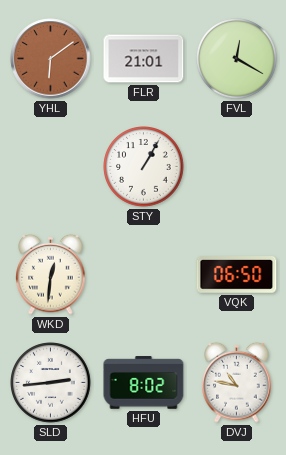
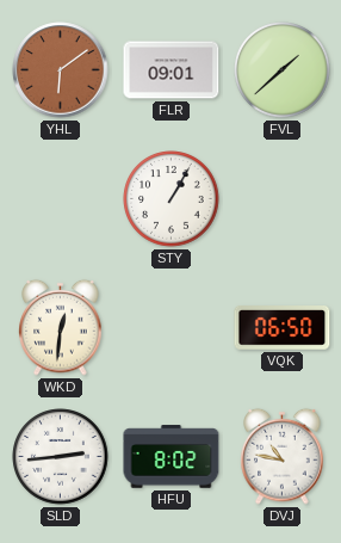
FLR: 21:01 -> 09:01
FVL: 12:20 -> 1:38
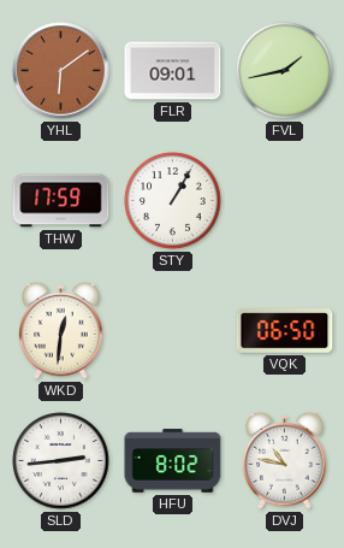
FVL: 1:38 -> 1:43
THW: none -> 17:59
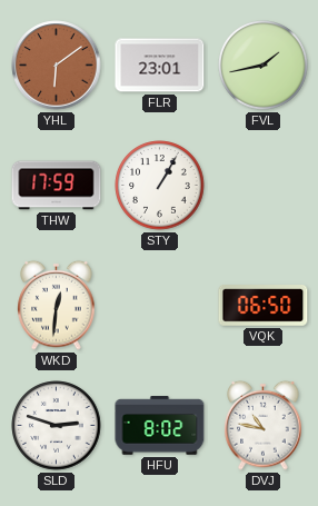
FLR: 09:01 -> 23:01
SLD: 2:44 -> 2:48
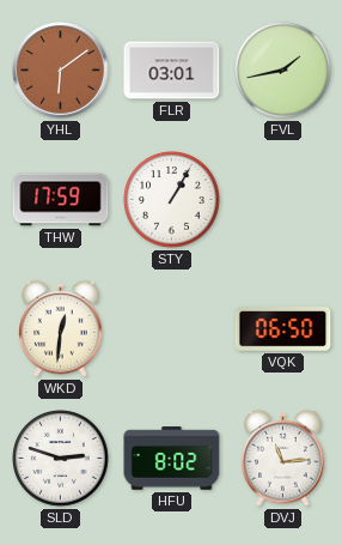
FLR: 23:01 -> 03:01
DVJ: 10:47 -> 11:14
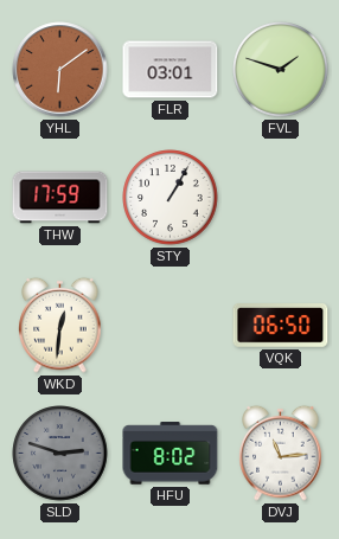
FVL: 1:43 -> 1:48
SLD dial: white -> grey
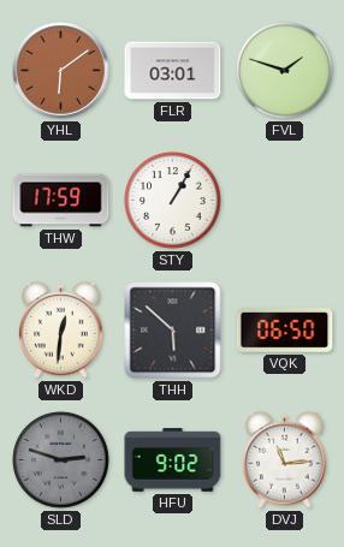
THH: none -> 5:52
HFU: 8:02 -> 9:02
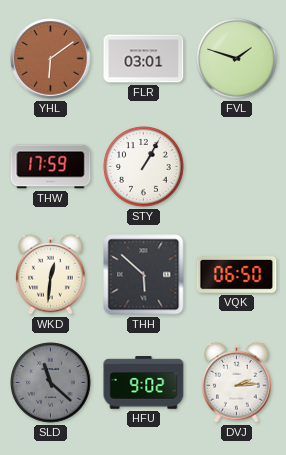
SLD: 2:48 -> 11:22
DVJ: 11:14 -> 2:14
